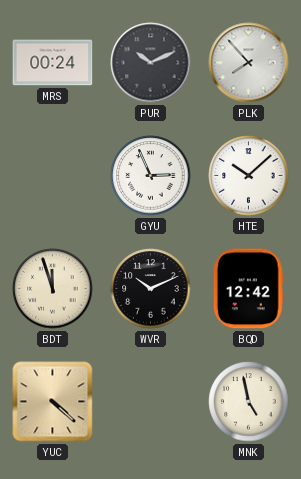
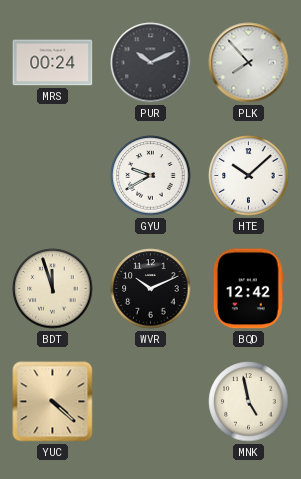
GYU: 2:56 -> 9:40
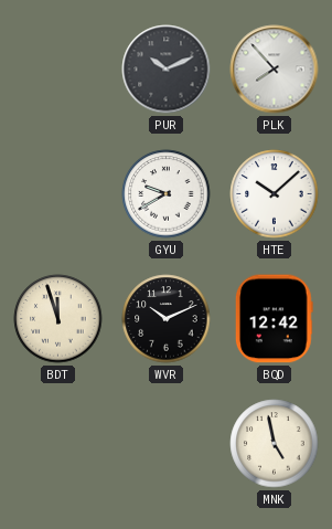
MRS: 00:24 -> none
YUC: 4:22 -> none
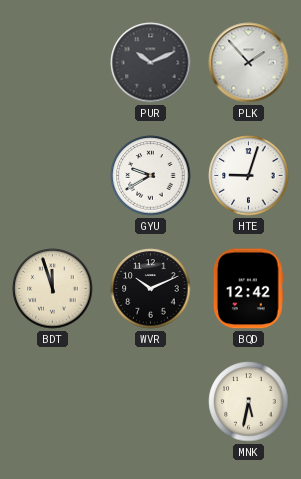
PLK: 7:53 -> 1:53
HTE: 10:08 -> 9:03
MNK: 4:58 -> 5:32
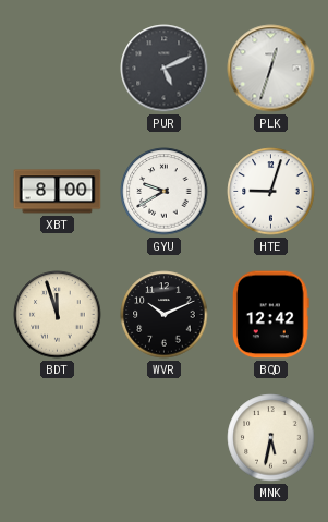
PUR: 10:11 -> 5:11
PLK: 1:53 -> 12:33
XBT: none -> 8:00
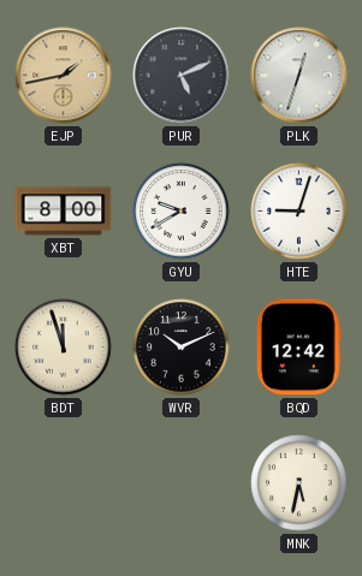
EJP: none -> 1:43
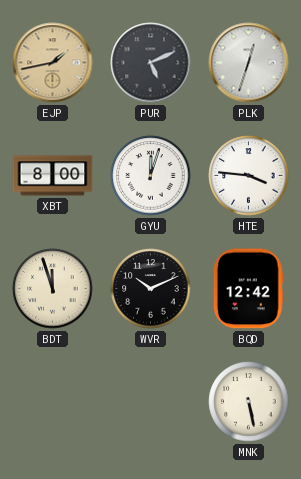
GYU: 9:40 -> 12:03
HTE: 9:03 -> 3:46
MNK: 5:32 -> 5:28
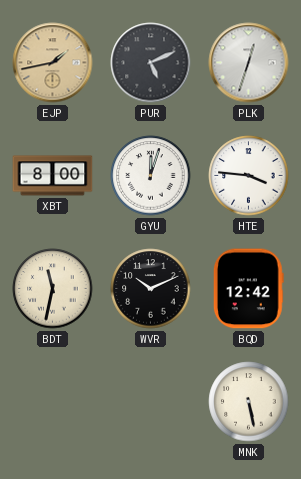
BDT: 11:57 -> 11:32
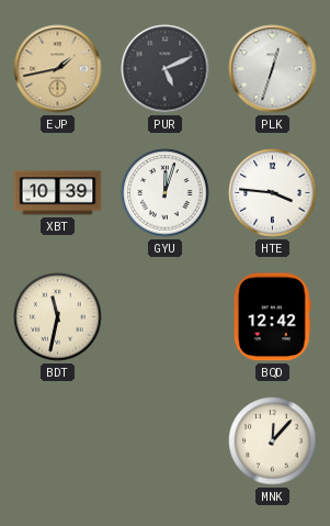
XBT: 8:00 -> 10:39
WVR: 10:11 -> none
MNK: 5:28 -> 12:07
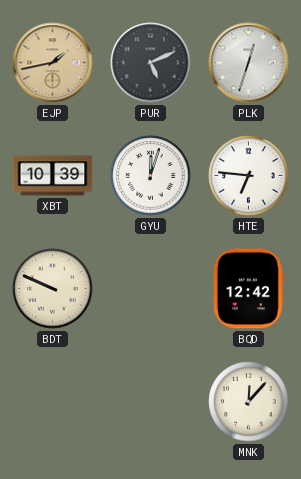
HTE: 3:46 -> 6:46
BDT: 11:32 -> 9:49
